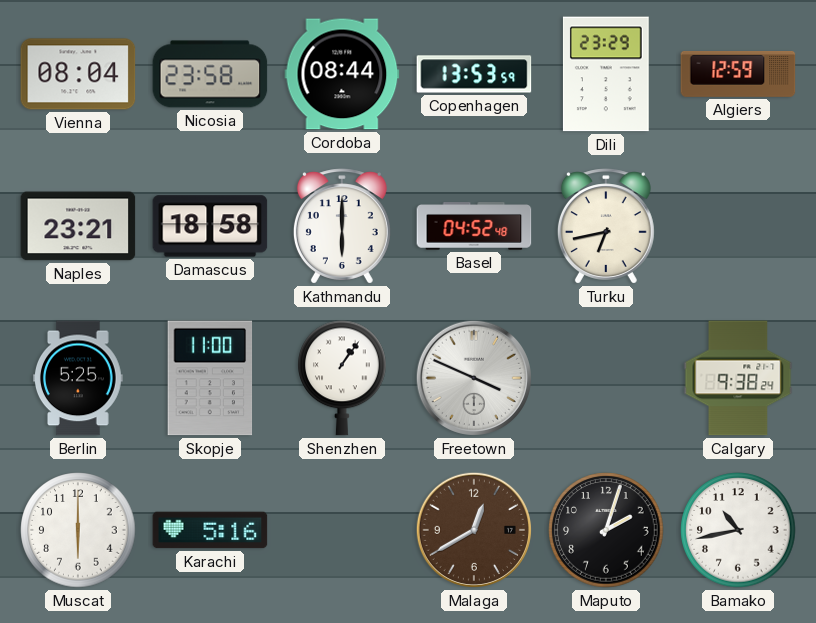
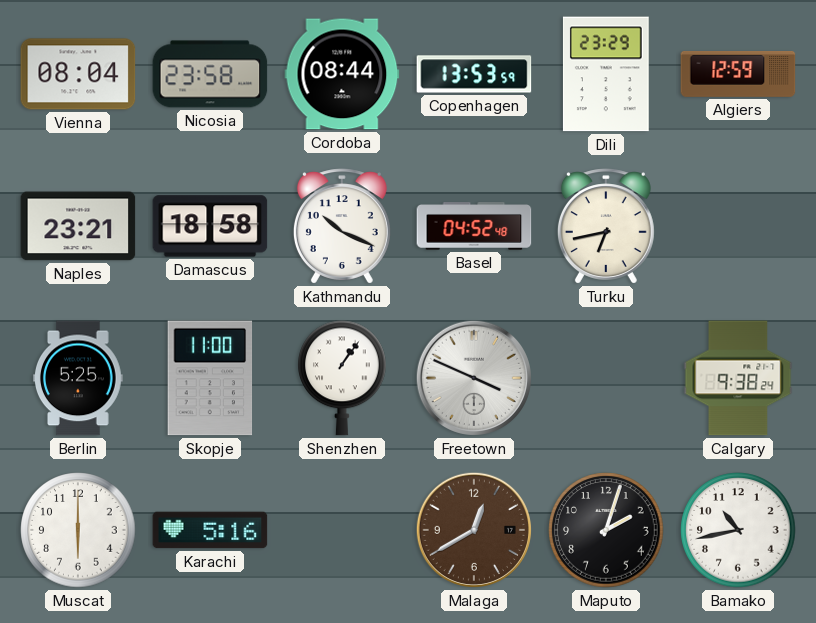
Kathmandu: 6:00 -> 10:19
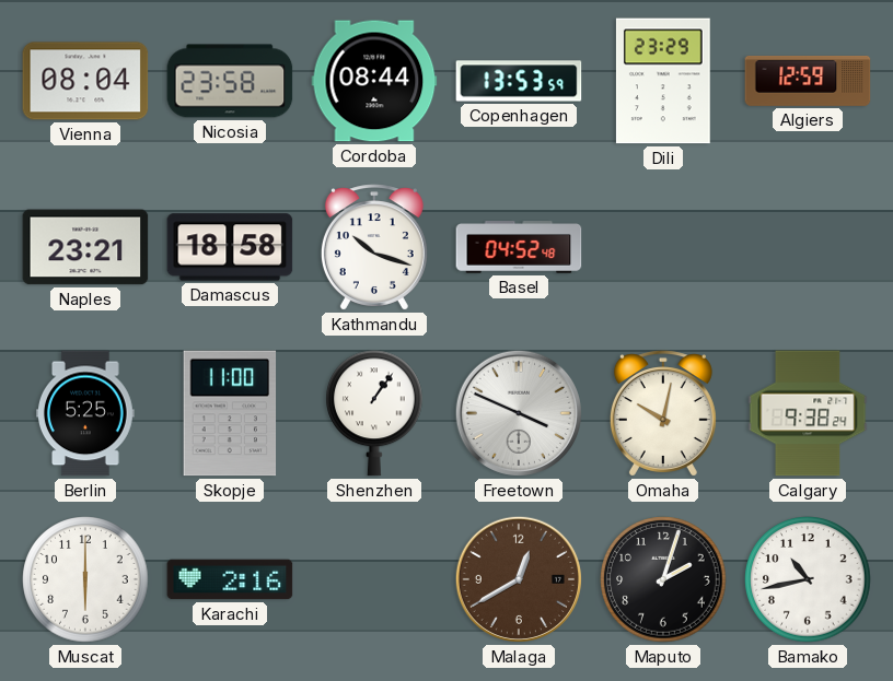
Kathmandu: 10:19 -> 10:18
Turku: 6:43 -> none
Omaha: none -> 10:02
Karachi: 5:16 -> 2:16
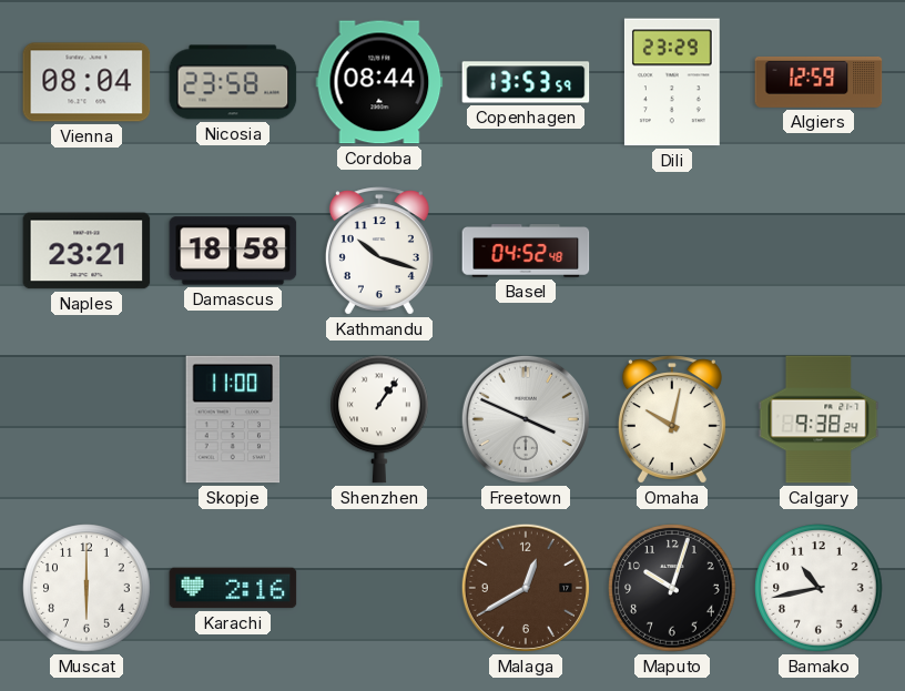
Berlin: 5:25 -> none
Maputo: 2:03 -> 10:03
